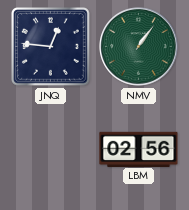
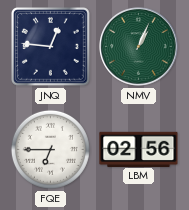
NMV: 1:06 -> 1:04
FQE: none -> 6:45
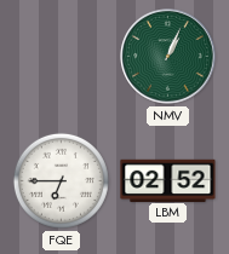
JNQ: 12:46 -> none
LBM: 02:56 -> 02:52
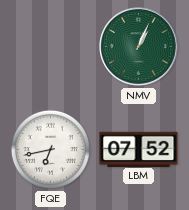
FQE: 6:45 -> 6:43
LBM: 02:52 -> 07:52
